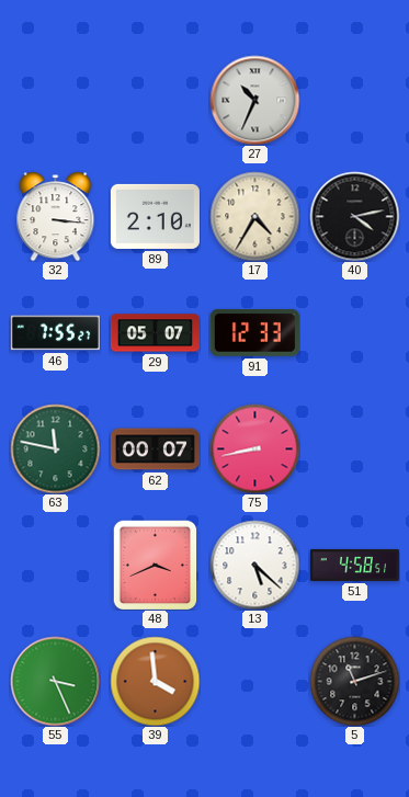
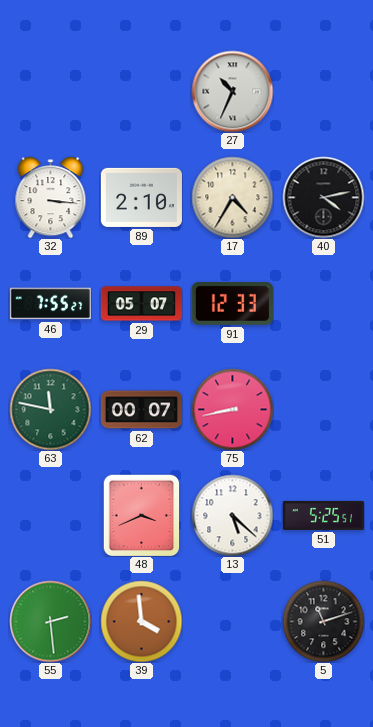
51: 4:58 -> 5:25
55: 3:26 -> 2:29
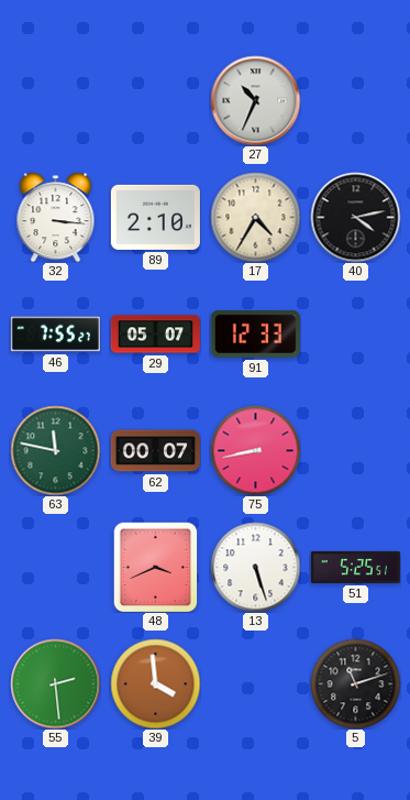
13: 5:22 -> 5:27
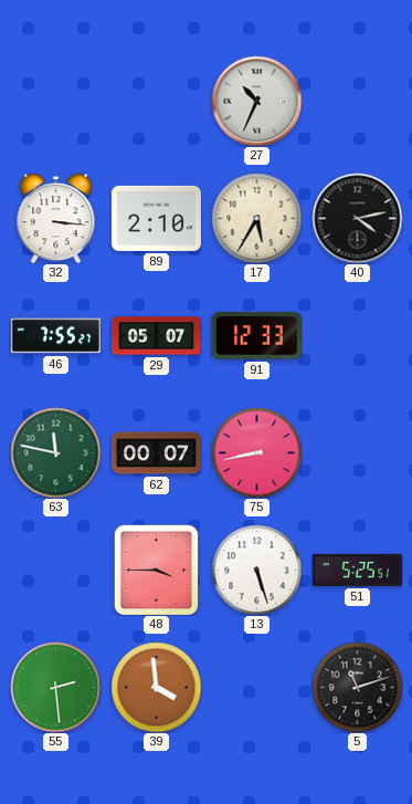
17: 4:35 -> 5:35
48: 3:41 -> 3:45
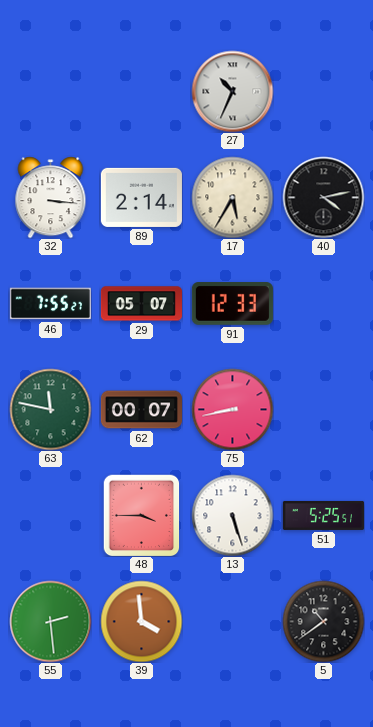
89: 2:10 -> 2:14
5: 11:12 -> 10:39
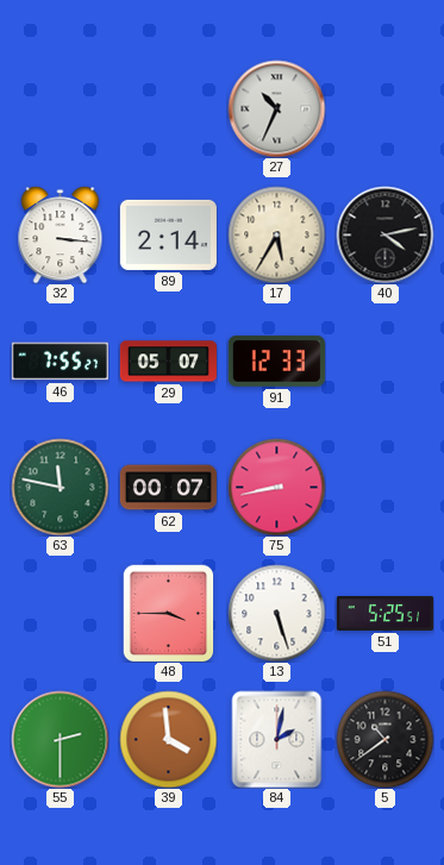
55: 2:29 -> 2:30
84: none -> 2:02
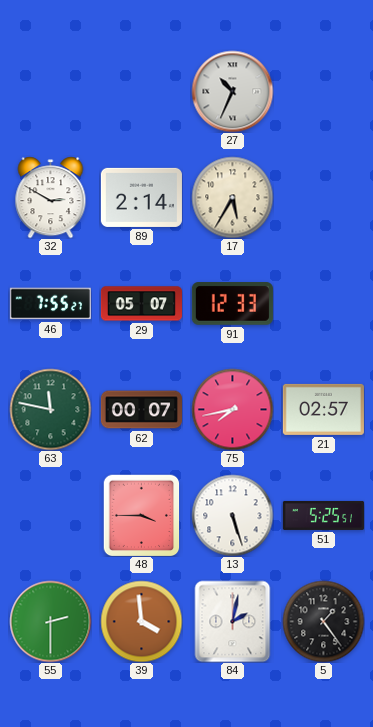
32: 3:16 -> 2:50
40: 4:13 -> none
75: 8:43 -> 7:43
21: none -> 02:57
5: 10:39 -> 1:24
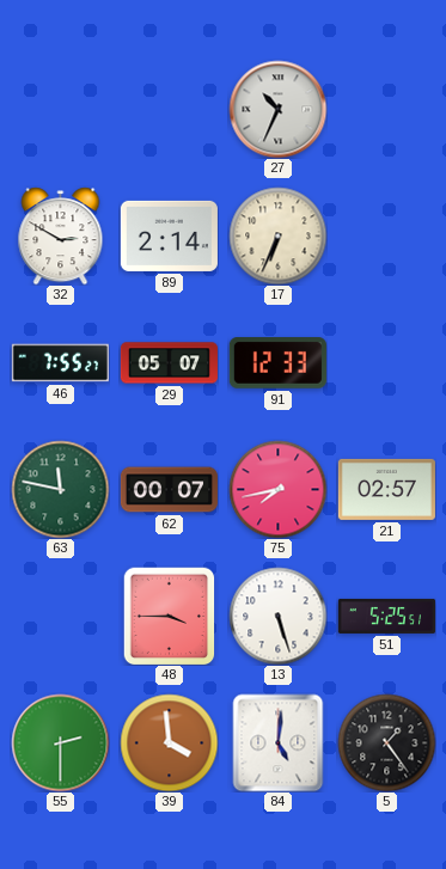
17: 5:35 -> 6:34
84: 2:02 -> 5:01
